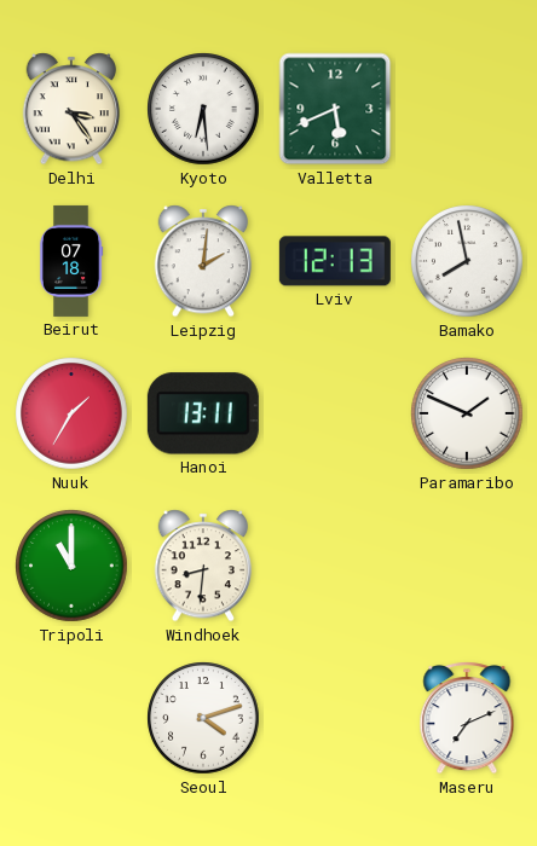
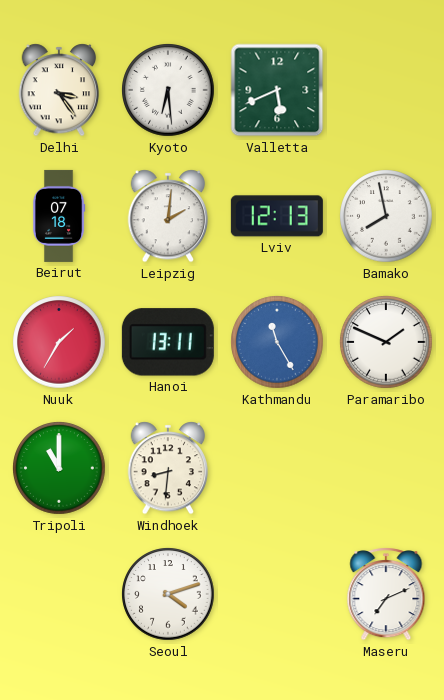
Kathmandu: none -> 11:25
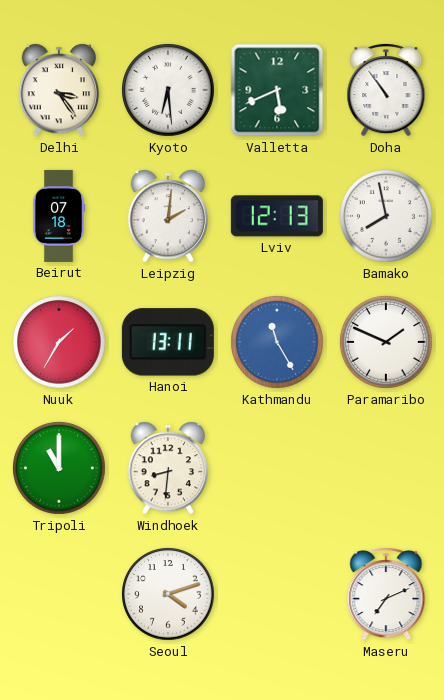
Doha: none -> 10:54
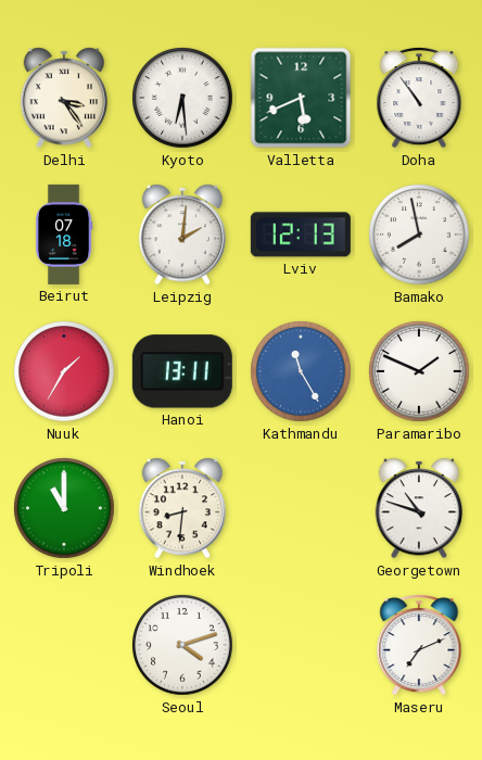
Georgetown: none -> 10:48
